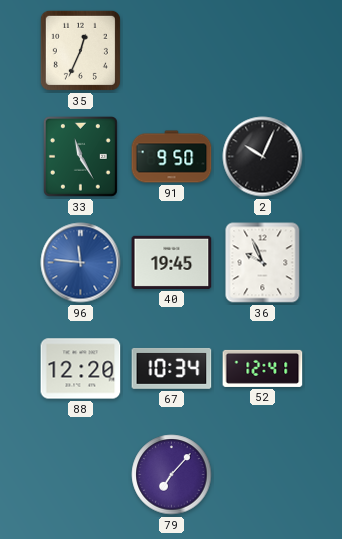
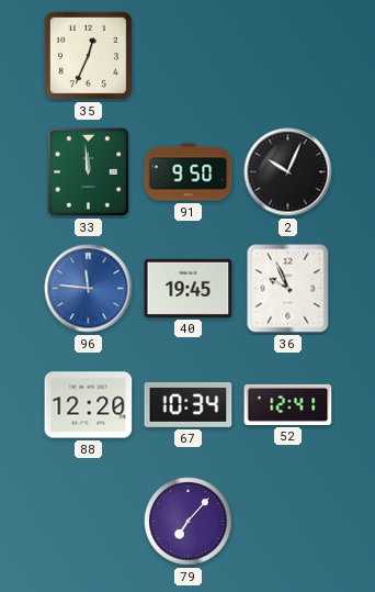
33: 11:25 -> 11:59
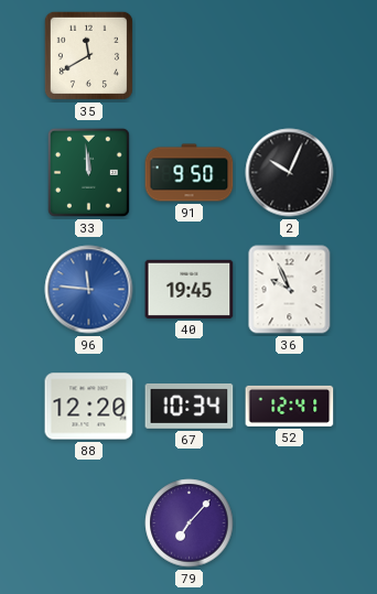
35: 12:34 -> 11:40
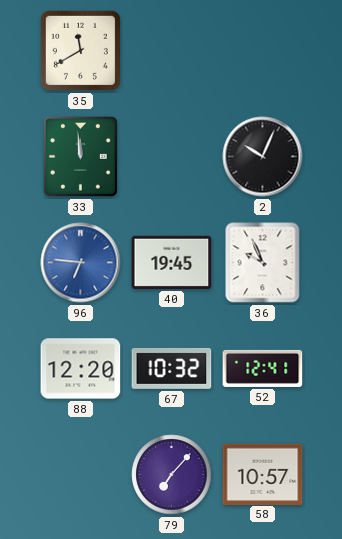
91: 9:50 -> none
96: 11:46 -> 6:46
67: 10:34 -> 10:32
58: none -> 10:57
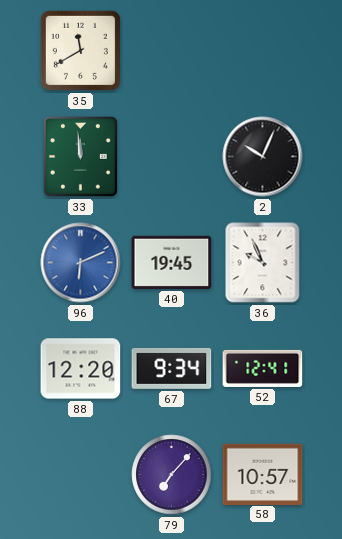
96: 6:46 -> 6:11
67: 10:32 -> 9:34
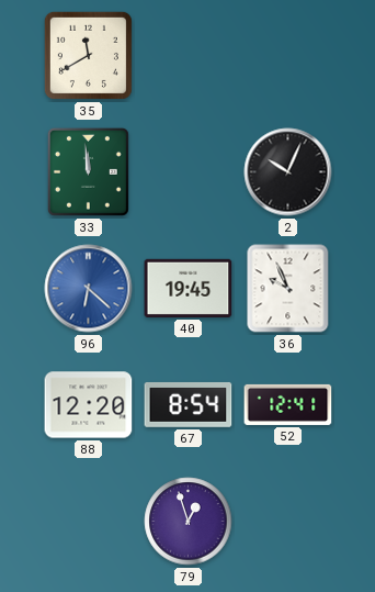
96: 6:11 -> 6:22
67: 9:34 -> 8:54
79: 7:07 -> 12:57
58: 10:57 -> none
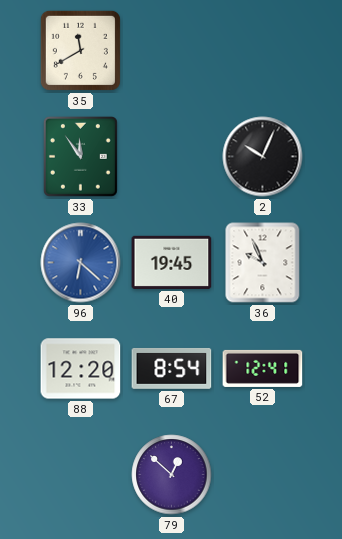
33: 11:59 -> 11:54
79: 12:57 -> 12:52
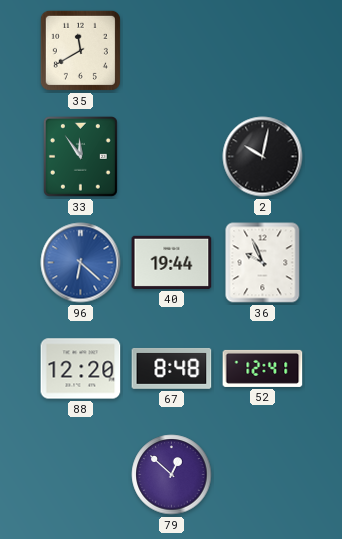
2: 10:04 -> 10:02
40: 19:45 -> 19:44
67: 8:54 -> 8:48
